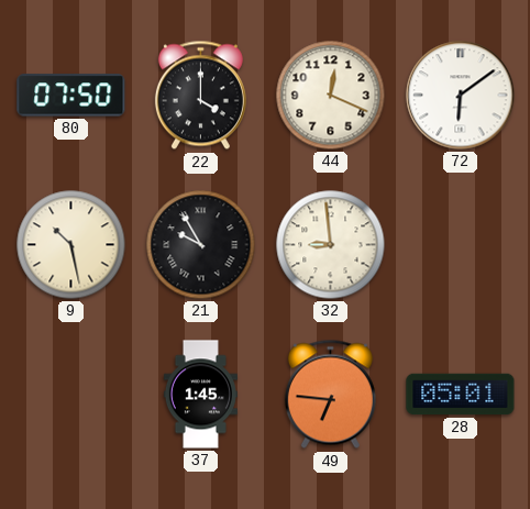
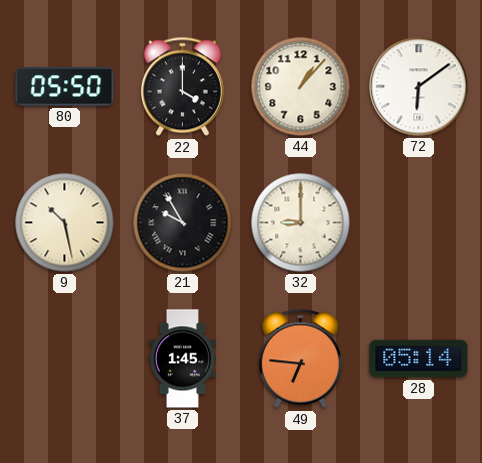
80: 07:50 -> 05:50
44: 12:19 -> 1:07
32: 8:59 -> 9:00
28: 05:01 -> 05:14
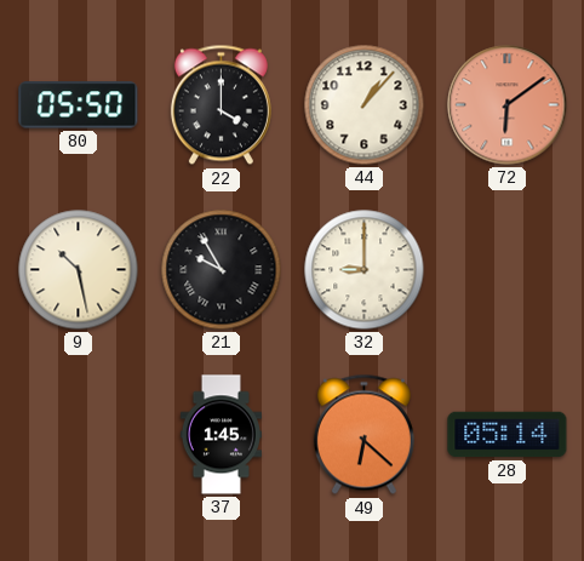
72 dial: white -> salmon
49: 6:46 -> 6:22
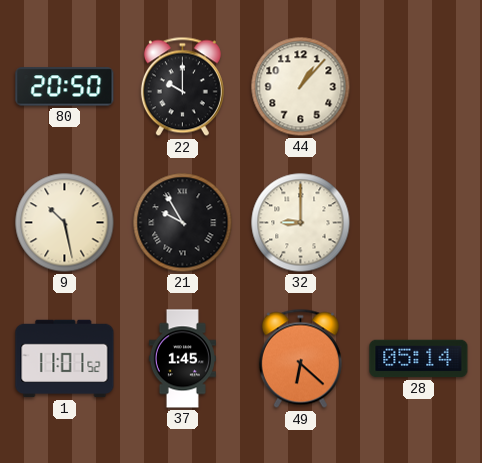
80: 05:50 -> 20:50
22: 4:00 -> 10:00
72: 6:09 -> none
1: none -> 11:01
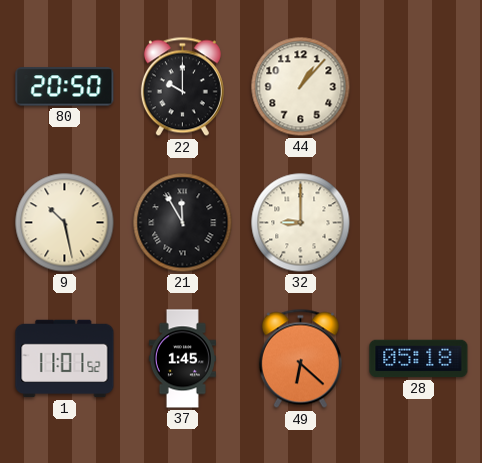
21: 9:55 -> 11:55
28: 05:14 -> 05:18
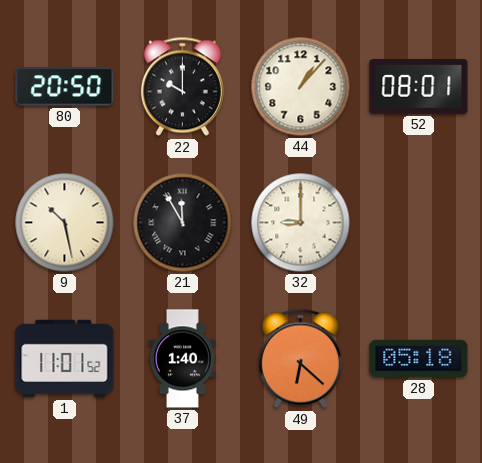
52: none -> 08:01
37: 1:45 -> 1:40
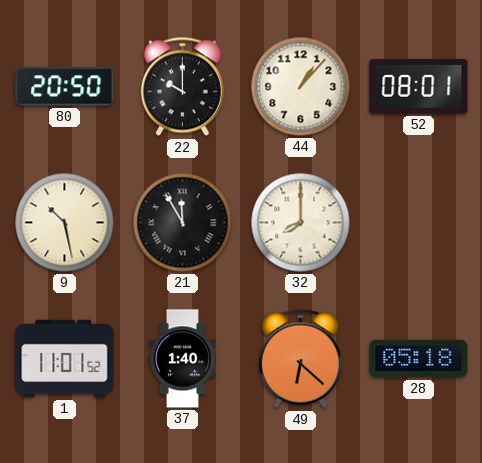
32: 9:00 -> 8:00
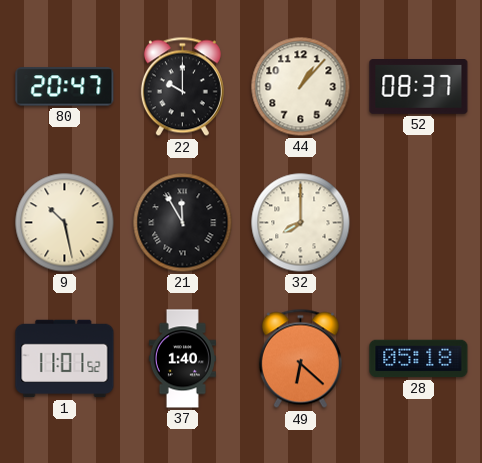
80: 20:50 -> 20:47
52: 08:01 -> 08:37
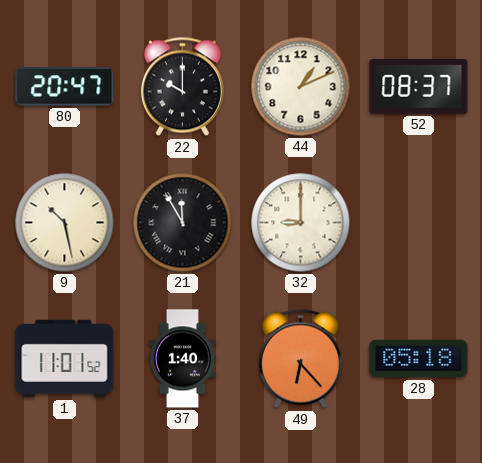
44: 1:07 -> 1:11
32: 8:00 -> 9:00
49: 6:22 -> 6:23
